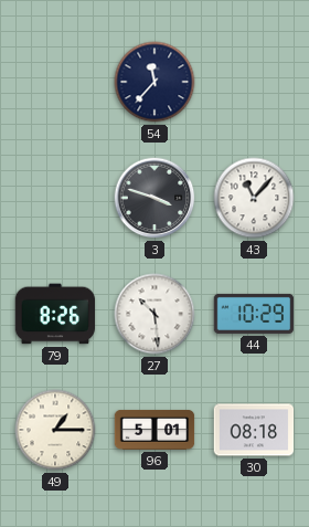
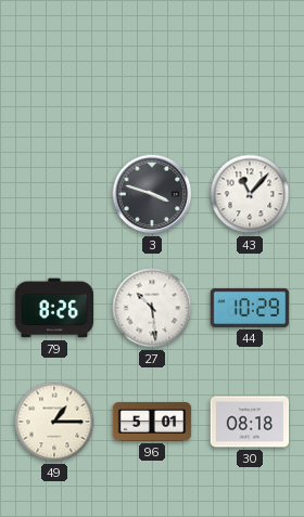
54: 11:37 -> none
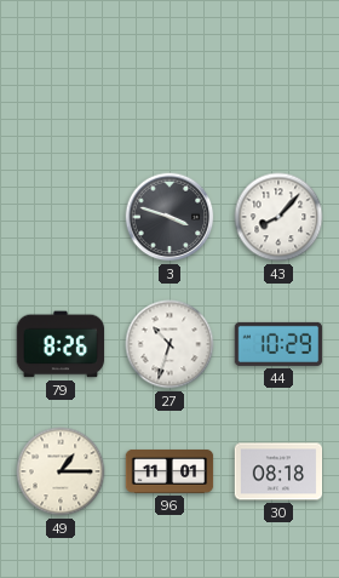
43: 11:07 -> 8:07
27: 10:29 -> 10:33
96: 5:01 -> 11:01
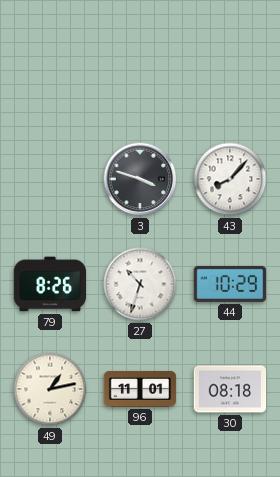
49: 1:15 -> 1:13
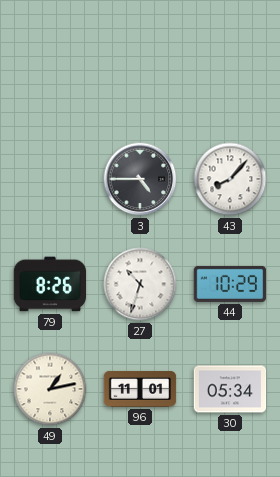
3: 3:48 -> 4:45
30: 08:18 -> 05:34
